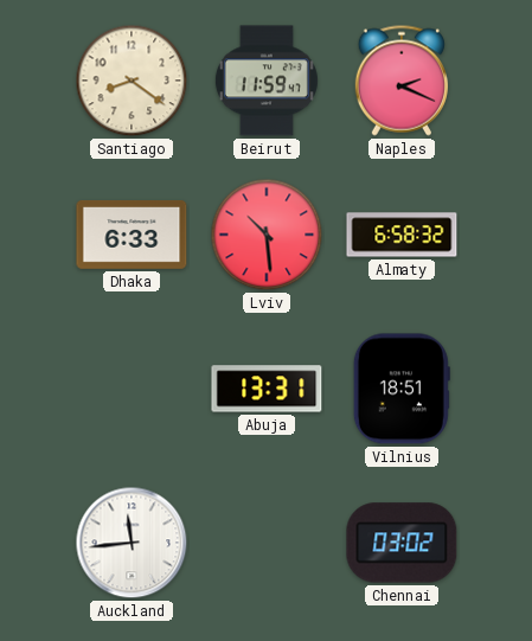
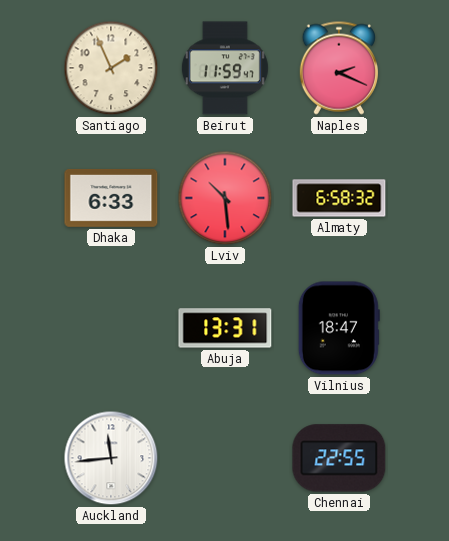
Santiago: 8:21 -> 1:56
Vilnius: 18:51 -> 18:47
Chennai: 03:02 -> 22:55
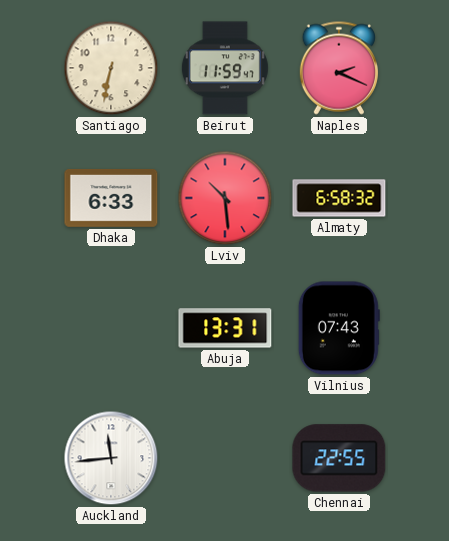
Santiago: 1:56 -> 6:32
Vilnius: 18:47 -> 07:43
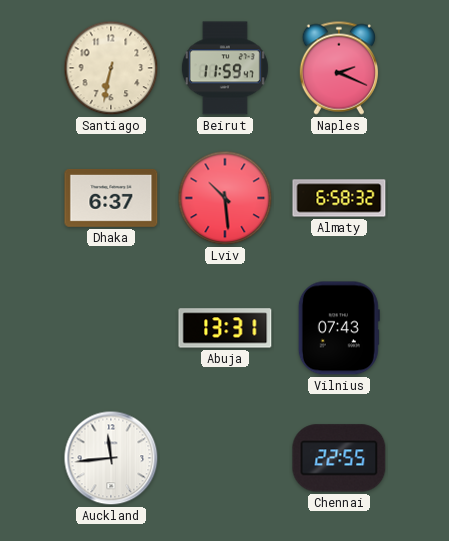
Dhaka: 6:33 -> 6:37
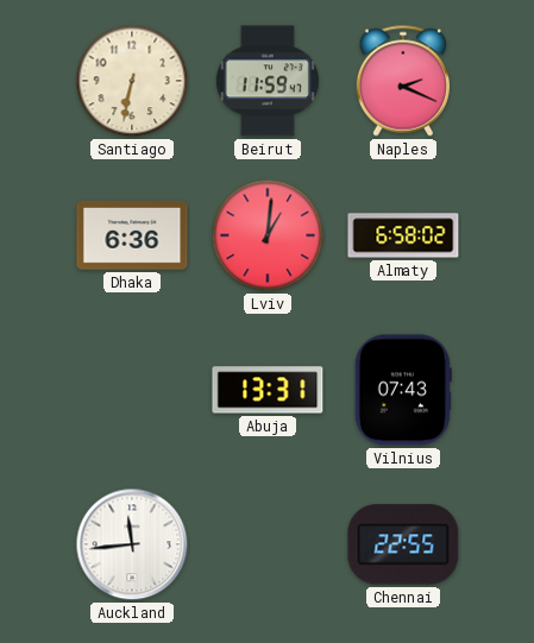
Dhaka: 6:37 -> 6:36
Lviv: 10:29 -> 1:01
Almaty: 6:58:32 -> 6:58:02
